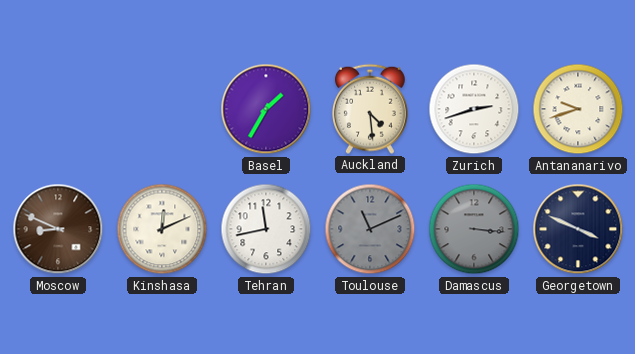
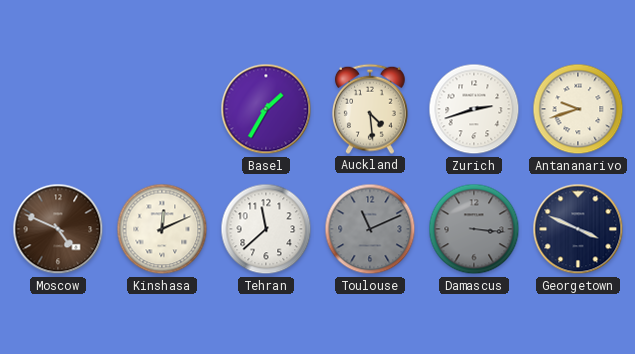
Moscow: 8:49 -> 4:49
Tehran: 11:43 -> 11:38
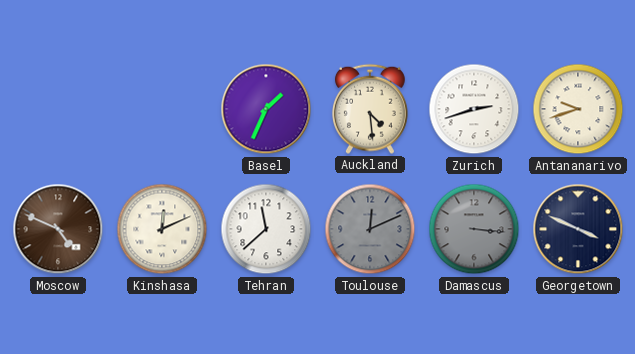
Basel: 1:35 -> 1:34
Toulouse: 11:11 -> 12:11
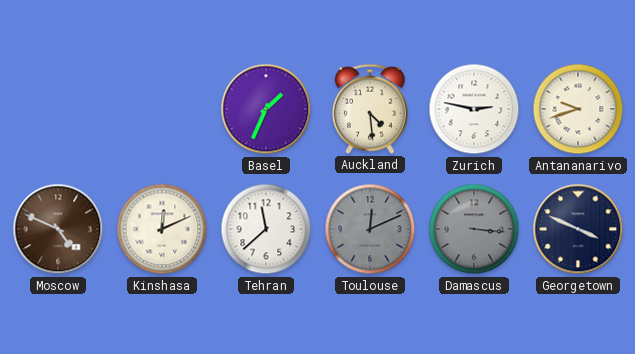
Zurich: 2:42 -> 2:47
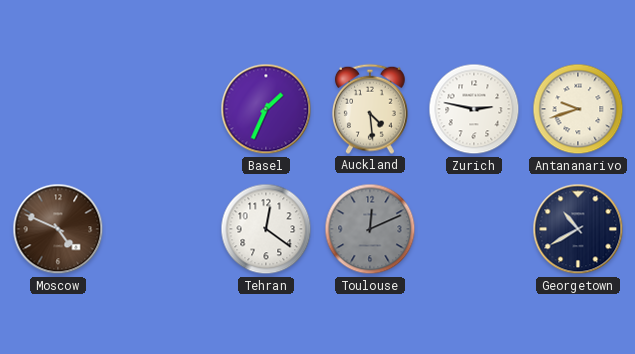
Kinshasa: 12:11 -> none
Tehran: 11:38 -> 12:21
Damascus: 3:16 -> none
Georgetown: 3:49 -> 10:40
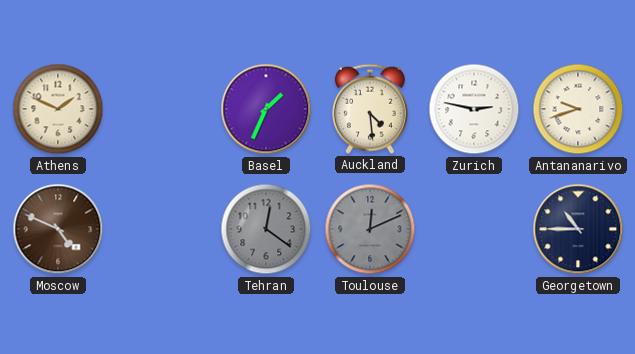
Athens: none -> 1:49
Tehran dial: white -> grey
Georgetown: 10:40 -> 10:45
